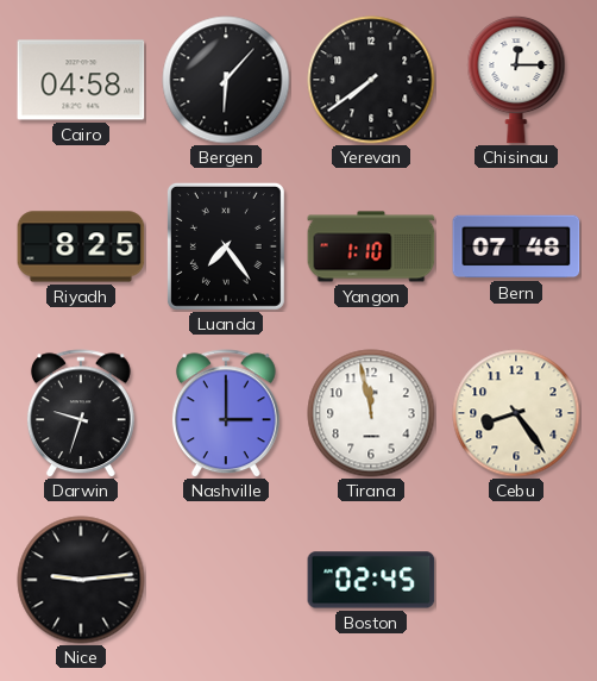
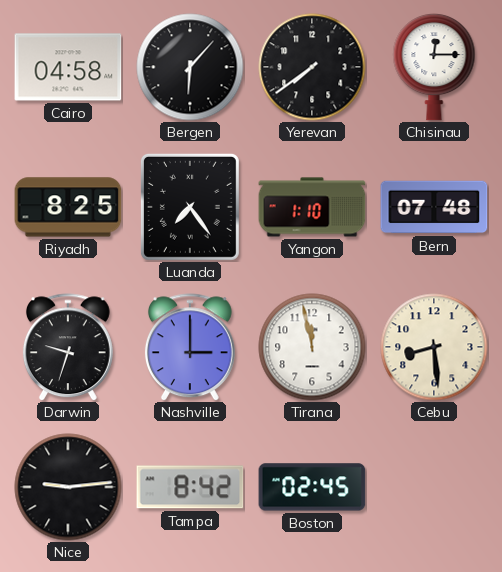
Cebu: 8:24 -> 8:29
Tampa: none -> 8:42
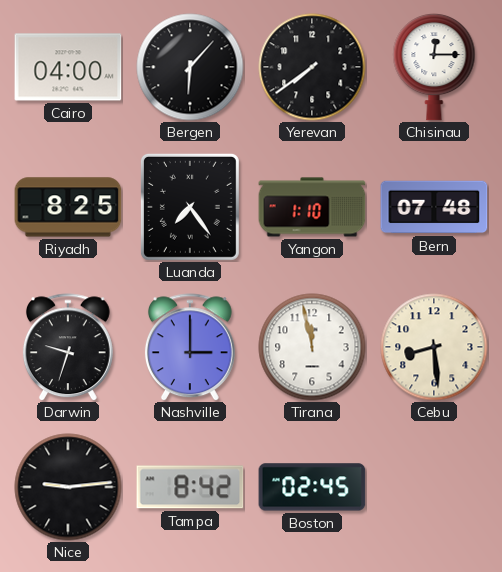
Cairo: 04:58 -> 04:00
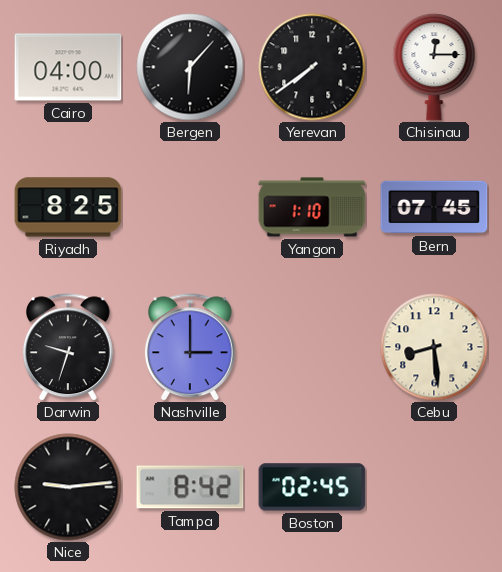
Luanda: 7:24 -> none
Bern: 07:48 -> 07:45
Tirana: 11:58 -> none
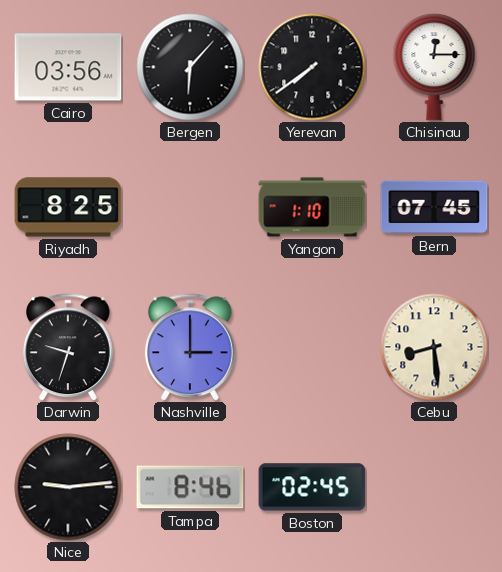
Cairo: 04:00 -> 03:56
Tampa: 8:42 -> 8:46
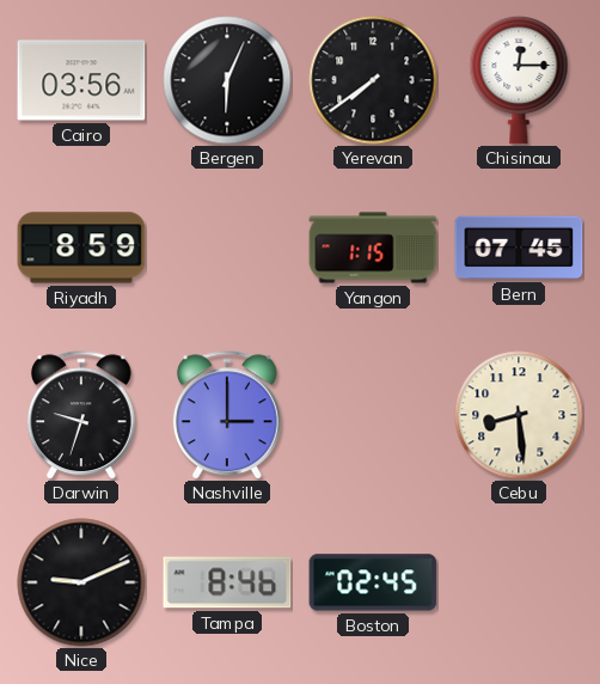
Bergen: 6:07 -> 6:04
Riyadh: 8:25 -> 8:59
Yangon: 1:10 -> 1:15
Nice: 9:14 -> 9:11
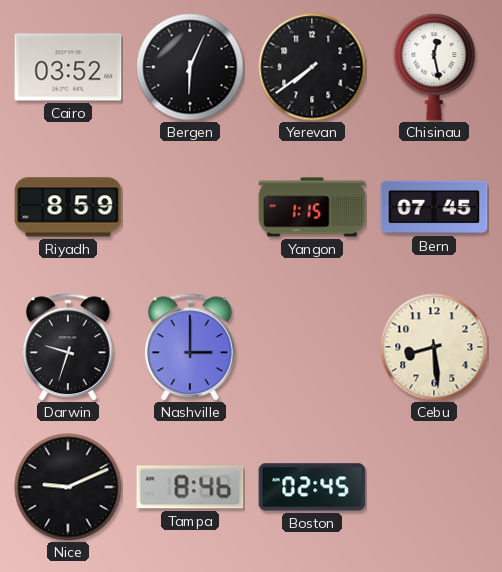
Cairo: 03:56 -> 03:52
Chisinau: 12:15 -> 12:28
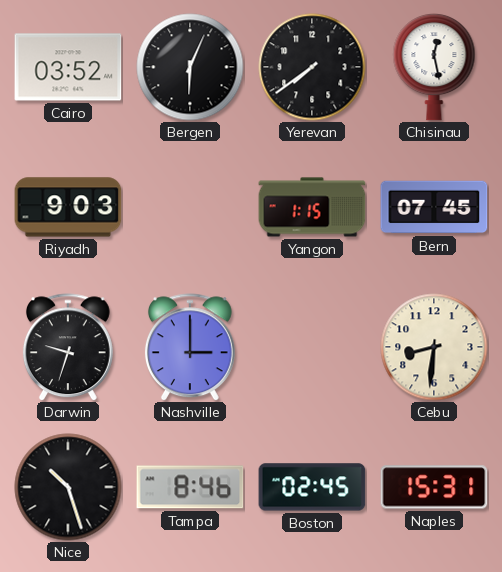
Riyadh: 8:59 -> 9:03
Cebu: 8:29 -> 8:31
Nice: 9:11 -> 10:27
Naples: none -> 15:31
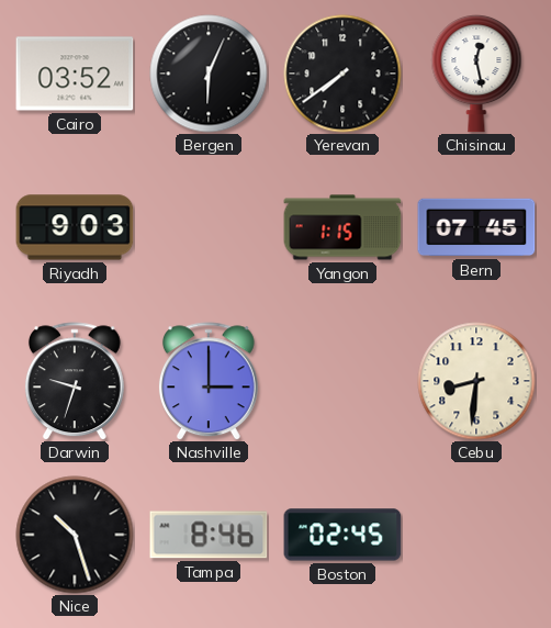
Naples: 15:31 -> none
